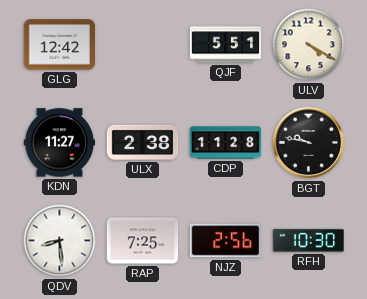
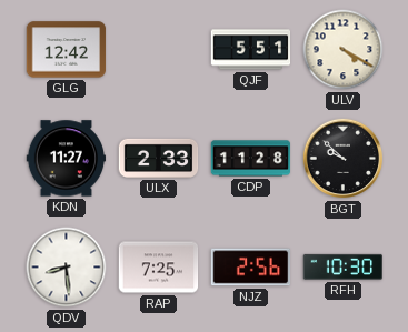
ULX: 2:38 -> 2:33
BGT: 9:47 -> 9:52
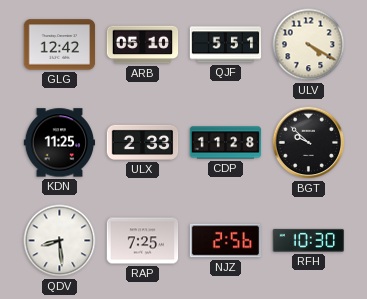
ARB: none -> 05:10
KDN: 11:27 -> 11:25
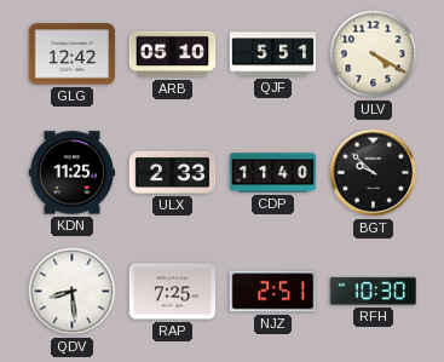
CDP: 11:28 -> 11:40
NJZ: 2:56 -> 2:51
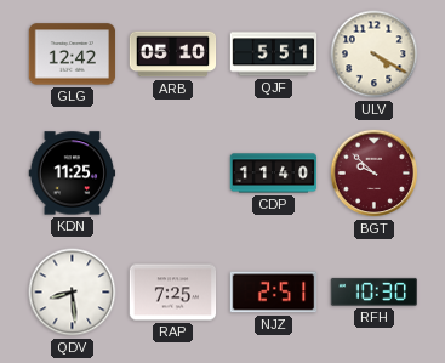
ULX: 2:33 -> none
BGT dial: black -> burgundy
